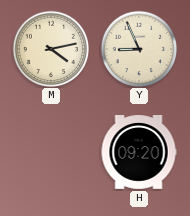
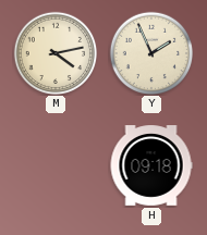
Y: 8:56 -> 1:56
H: 09:20 -> 09:18
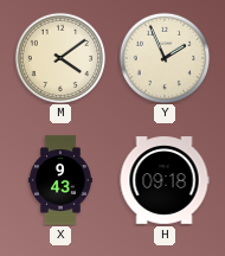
M: 4:13 -> 4:09
X: none -> 9:43
